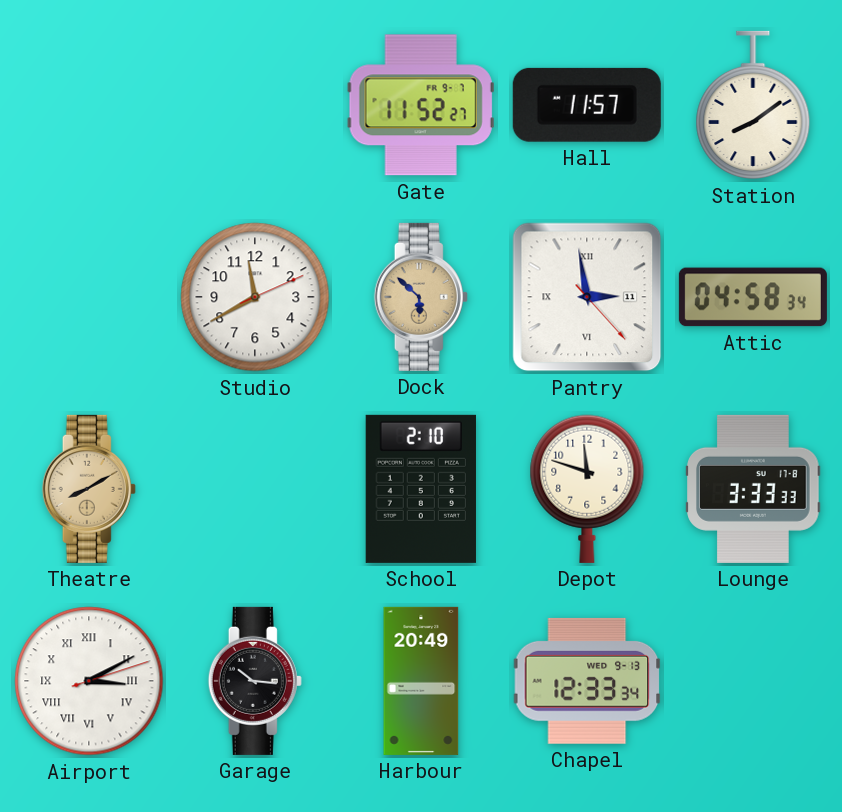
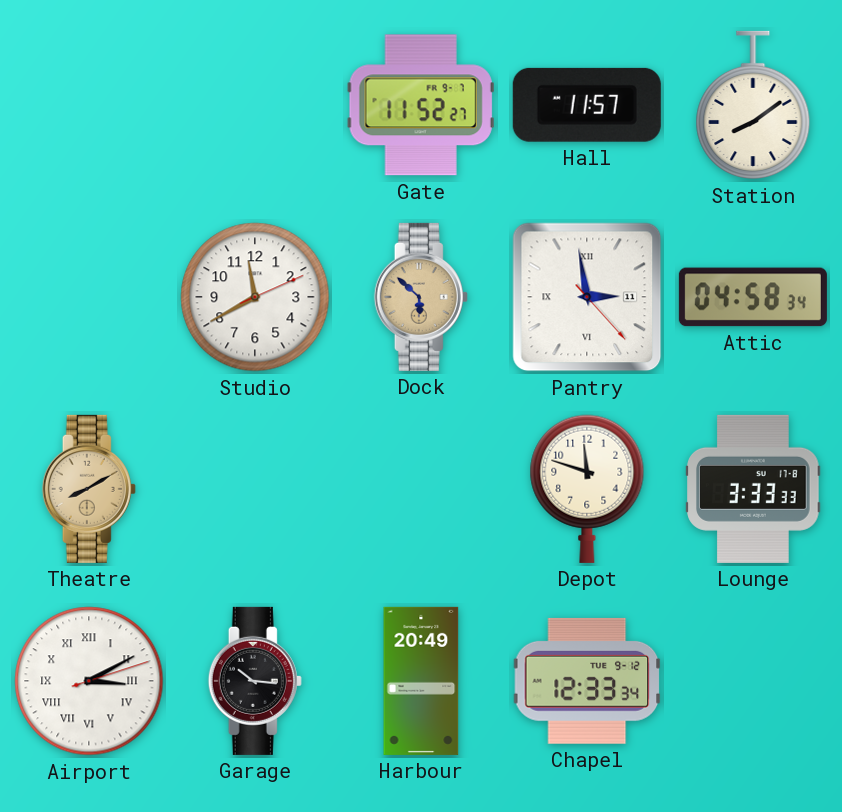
School: 2:10 -> none
Chapel date: WED 9-13 -> TUE 9-12
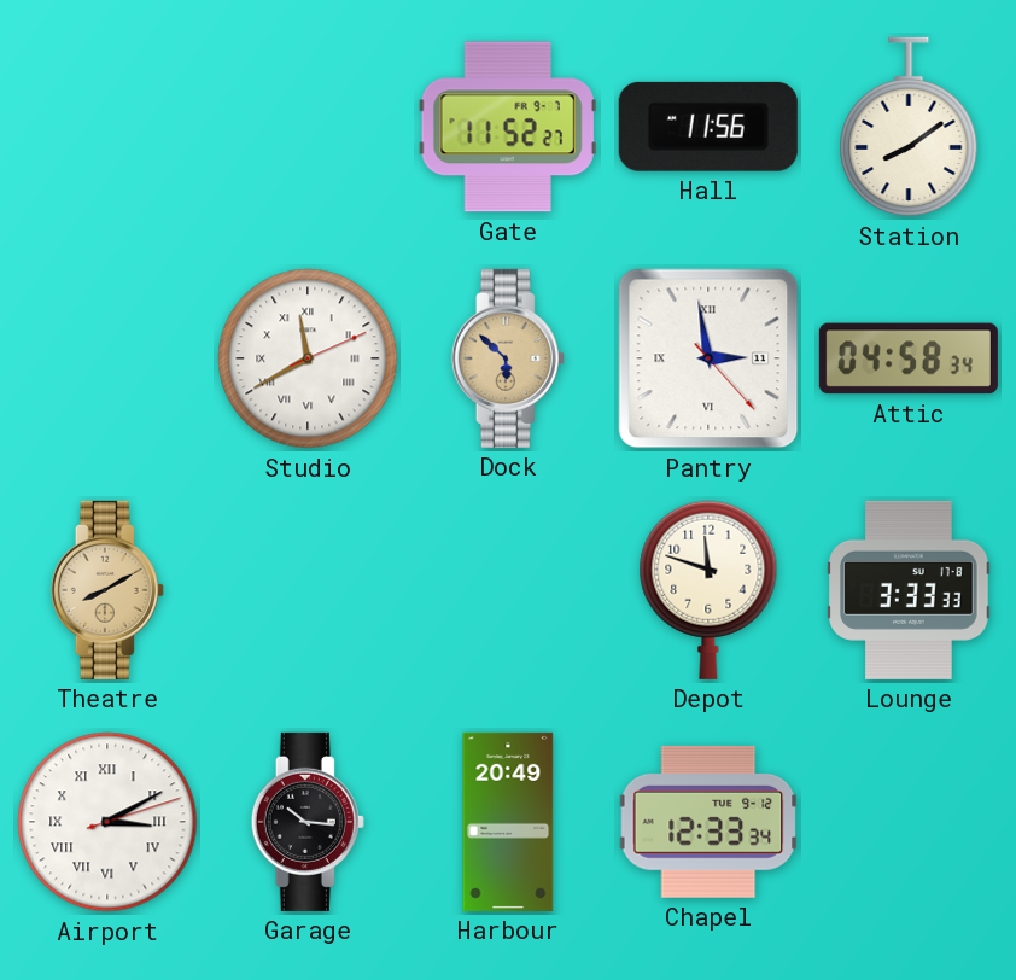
Hall: 11:57 -> 11:56
Studio numerals: Arabic -> Roman
